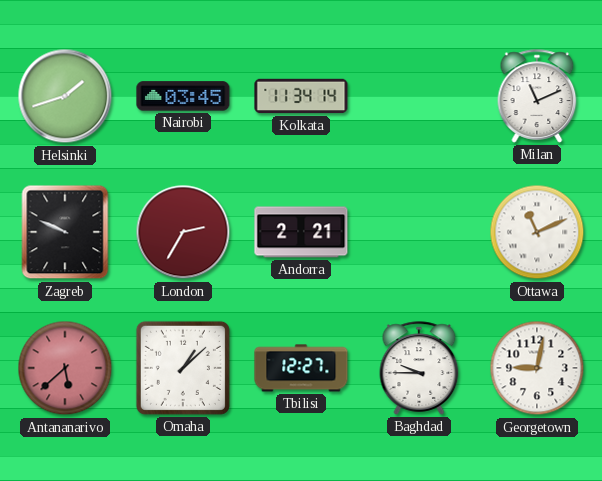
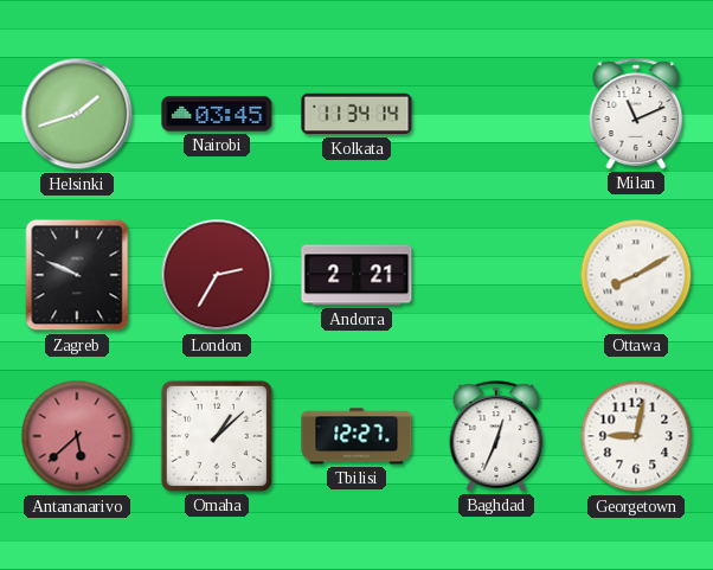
Ottawa: 11:11 -> 8:10
Baghdad: 9:45 -> 12:34
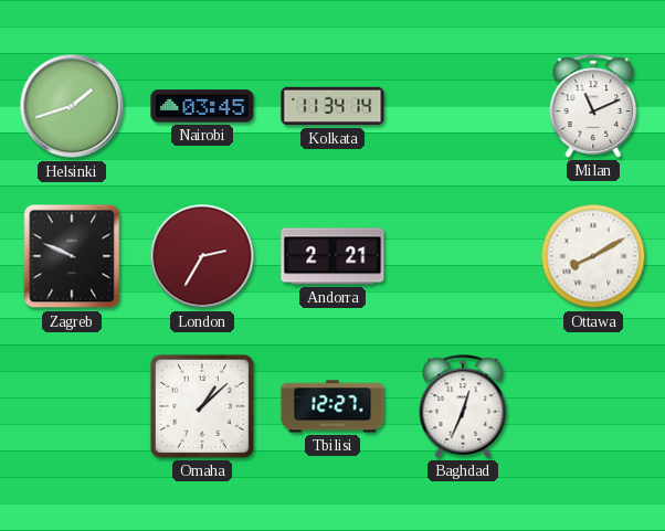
Antananarivo: 5:38 -> none
Georgetown: 9:02 -> none
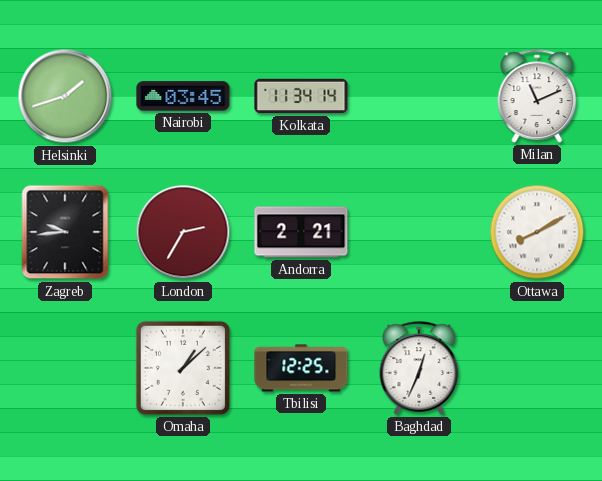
Zagreb: 9:49 -> 9:44
Tbilisi: 12:27 -> 12:25
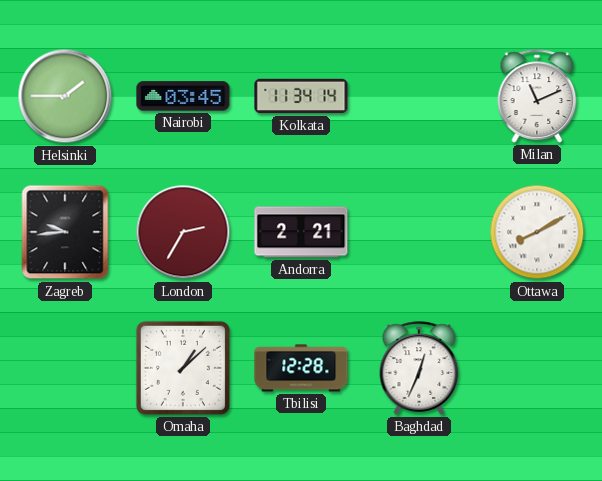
Helsinki: 1:42 -> 1:45
Tbilisi: 12:25 -> 12:28
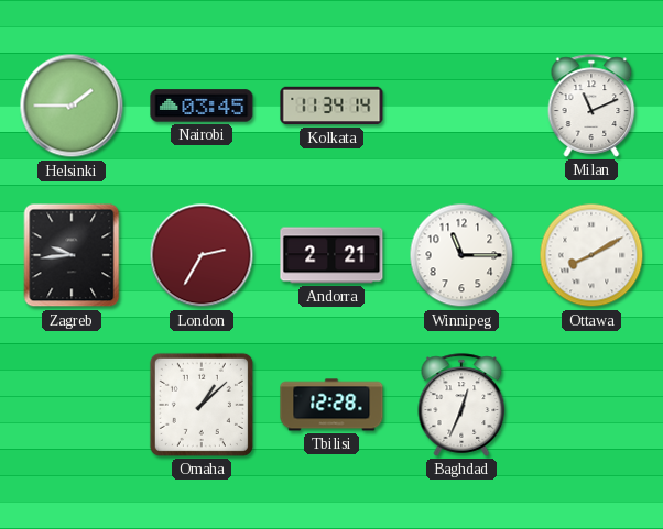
Winnipeg: none -> 11:15
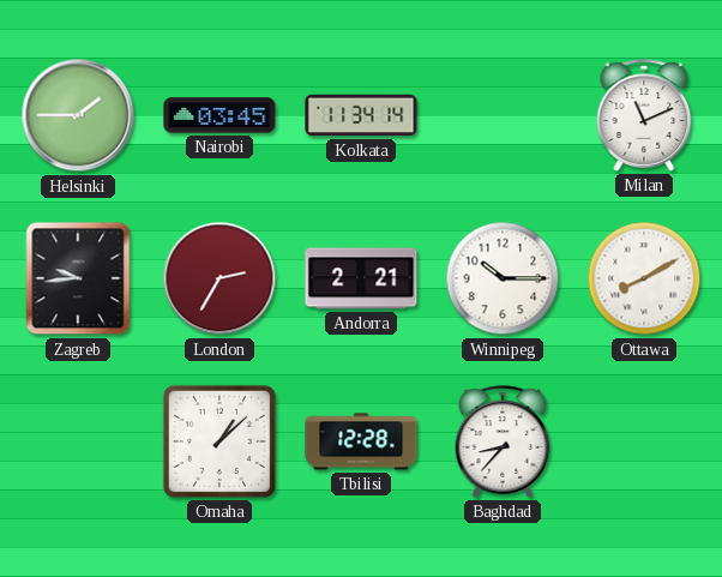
Winnipeg: 11:15 -> 10:15
Baghdad: 12:34 -> 8:37
